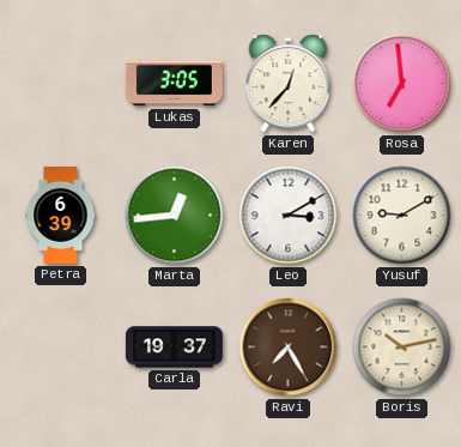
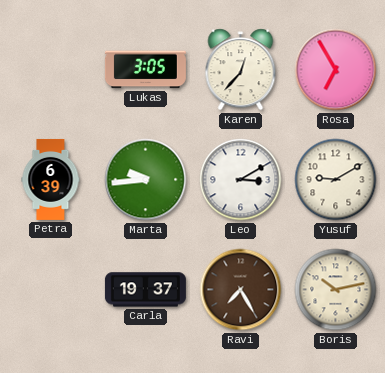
Rosa: 6:59 -> 6:55
Marta: 12:44 -> 9:44
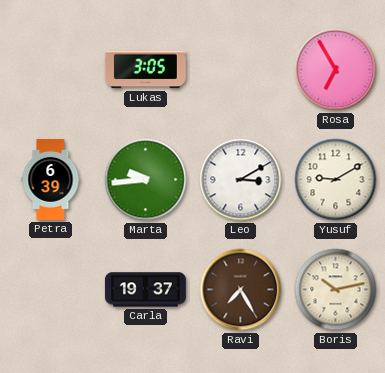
Karen: 12:37 -> none
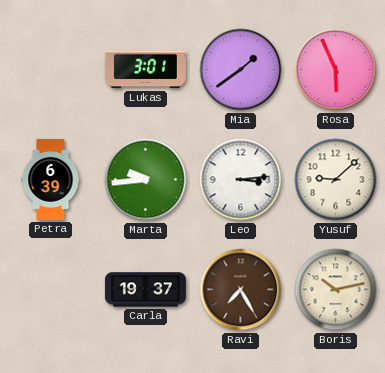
Lukas: 3:05 -> 3:01
Mia: none -> 1:39
Rosa: 6:55 -> 5:56
Leo: 3:10 -> 3:14
Yusuf: 9:10 -> 9:08
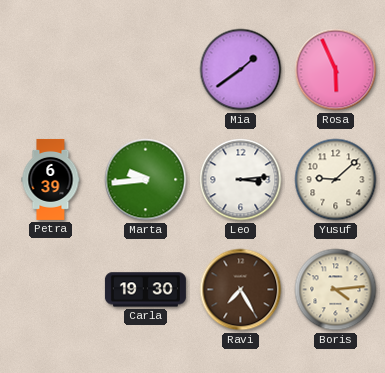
Lukas: 3:01 -> none
Carla: 19:37 -> 19:30
Boris: 10:13 -> 4:14
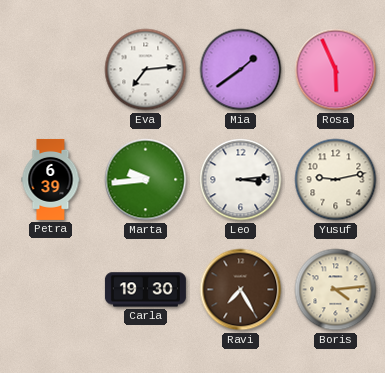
Eva: none -> 7:14
Yusuf: 9:08 -> 9:13
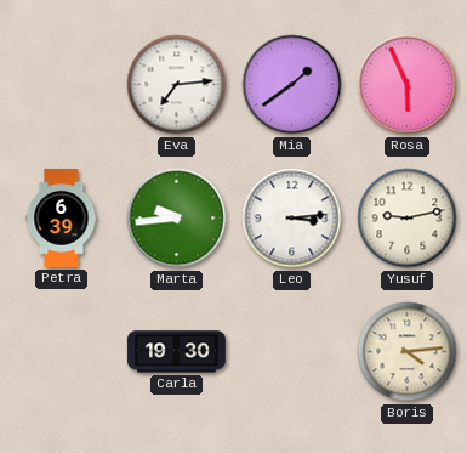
Ravi: 7:25 -> none
